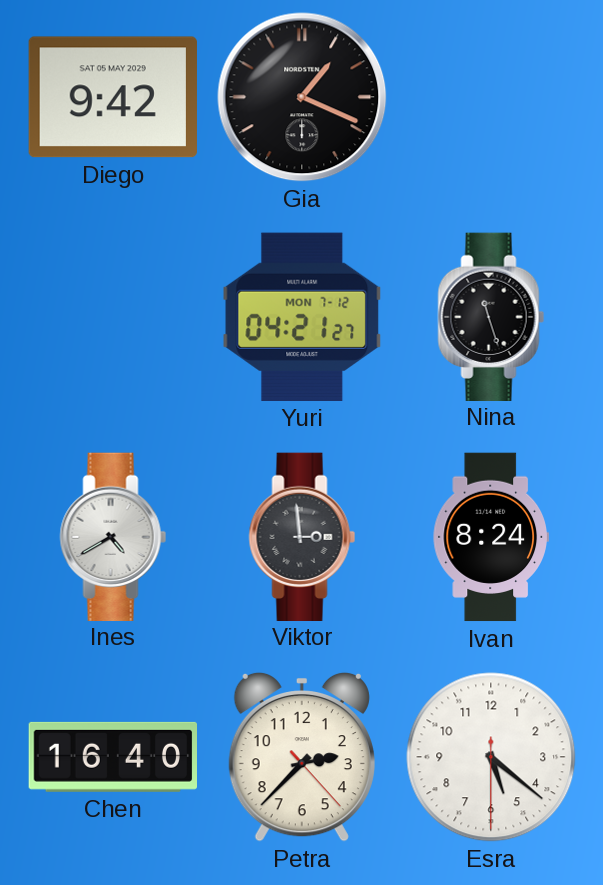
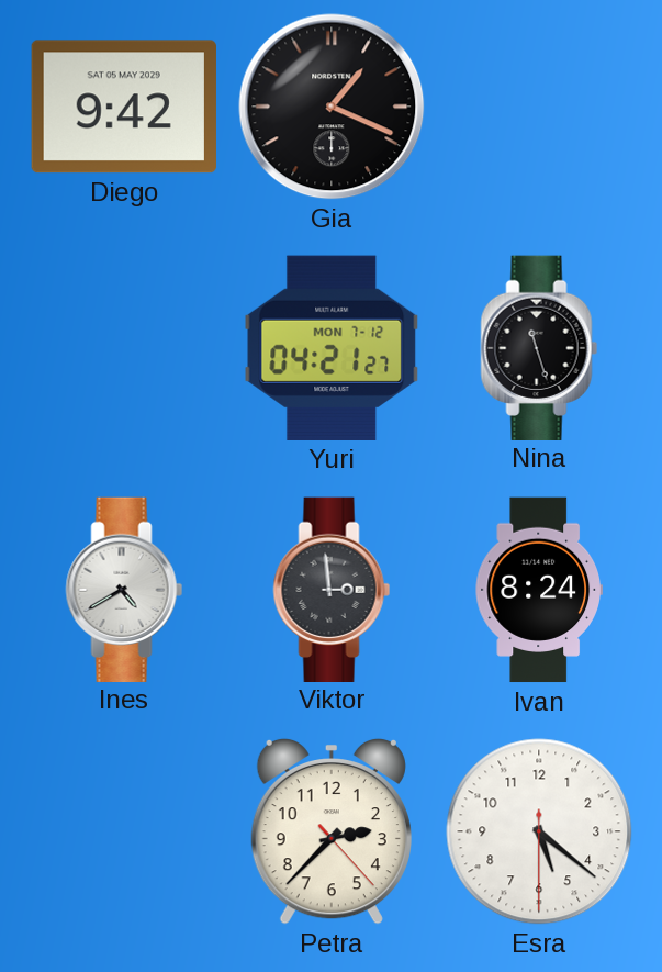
Chen: 16:40 -> none
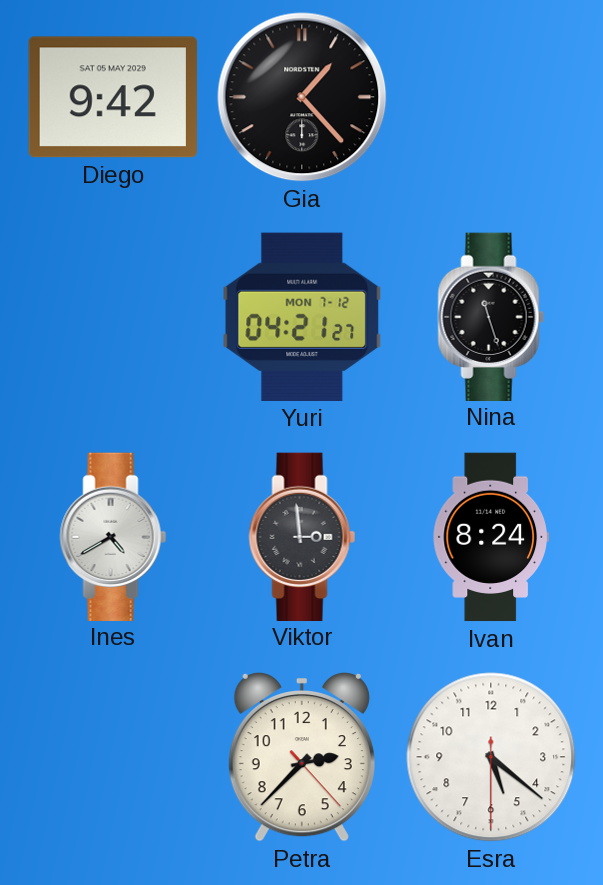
Gia: 1:19 -> 1:23
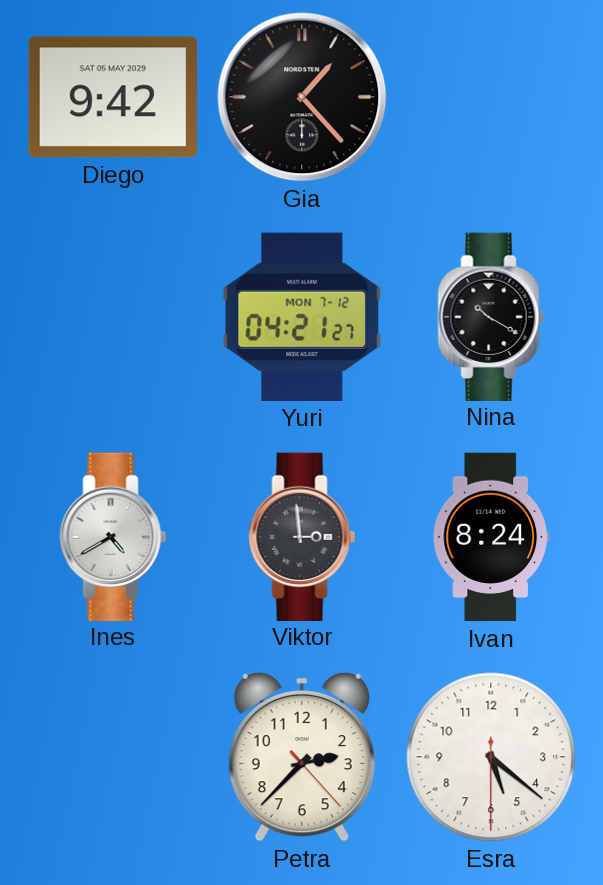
Nina: 11:27 -> 10:20
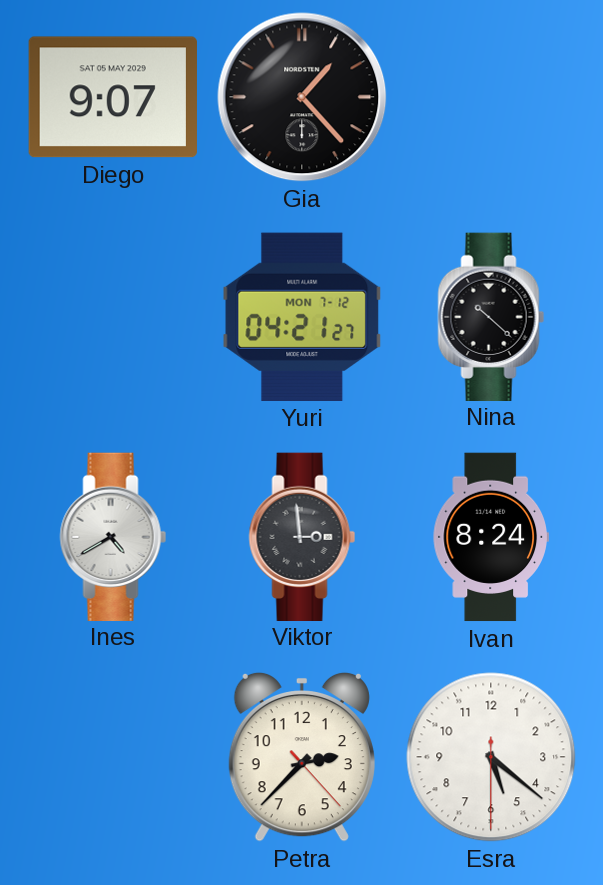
Diego: 9:42 -> 9:07
Nina: 10:20 -> 10:22
